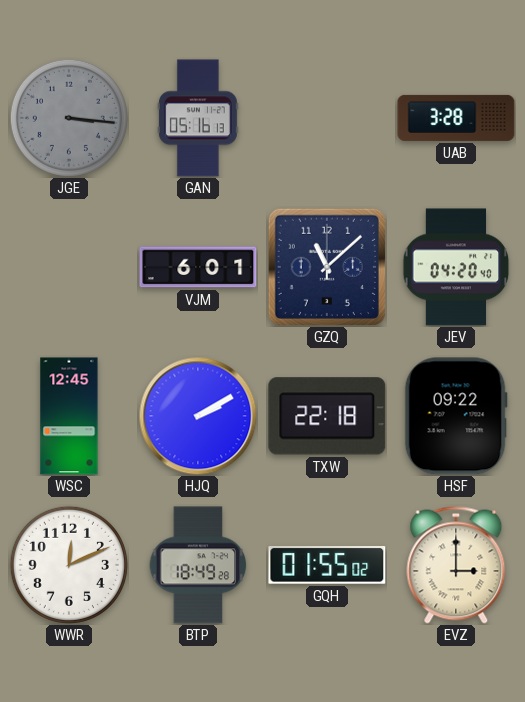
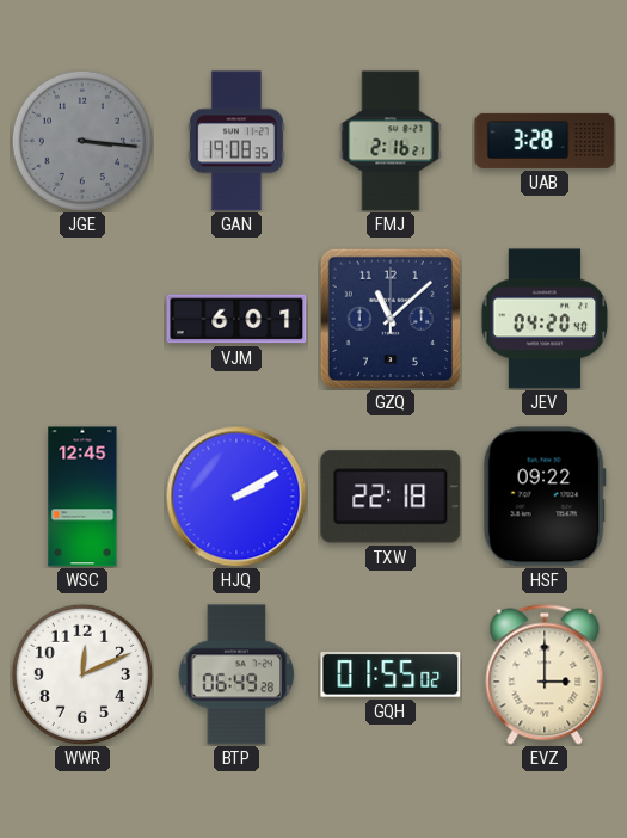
GAN: 05:16 -> 19:08
FMJ: none -> 2:16
BTP: 18:49 -> 06:49
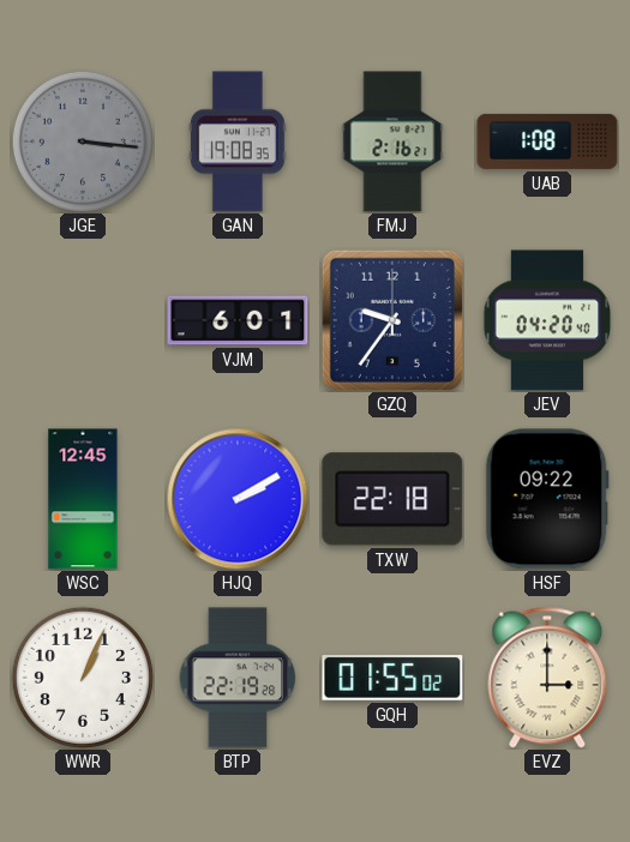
UAB: 3:28 -> 1:08
GZQ: 11:08 -> 9:36
WWR: 12:11 -> 1:04
BTP: 06:49 -> 22:19
